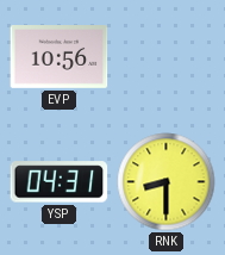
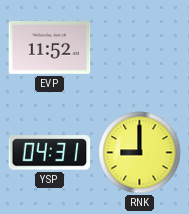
EVP: 10:56 -> 11:52
RNK: 8:30 -> 9:00
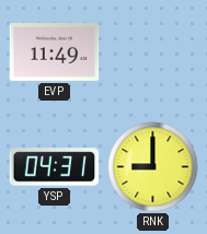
EVP: 11:52 -> 11:49
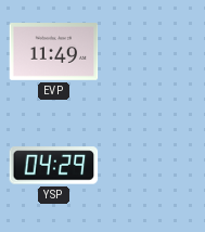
YSP: 04:31 -> 04:29
RNK: 9:00 -> none
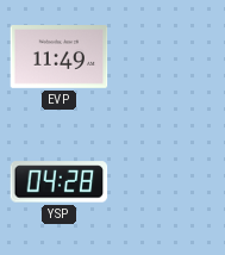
YSP: 04:29 -> 04:28
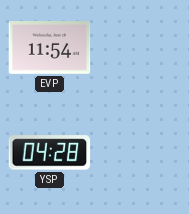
EVP: 11:49 -> 11:54
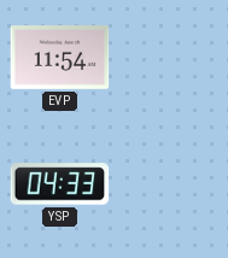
YSP: 04:28 -> 04:33
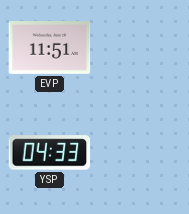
EVP: 11:54 -> 11:51
